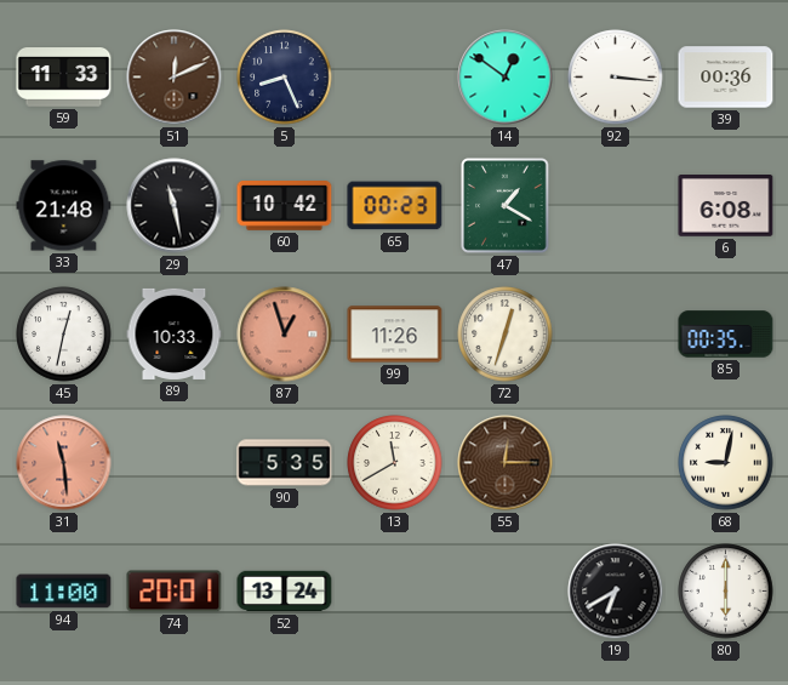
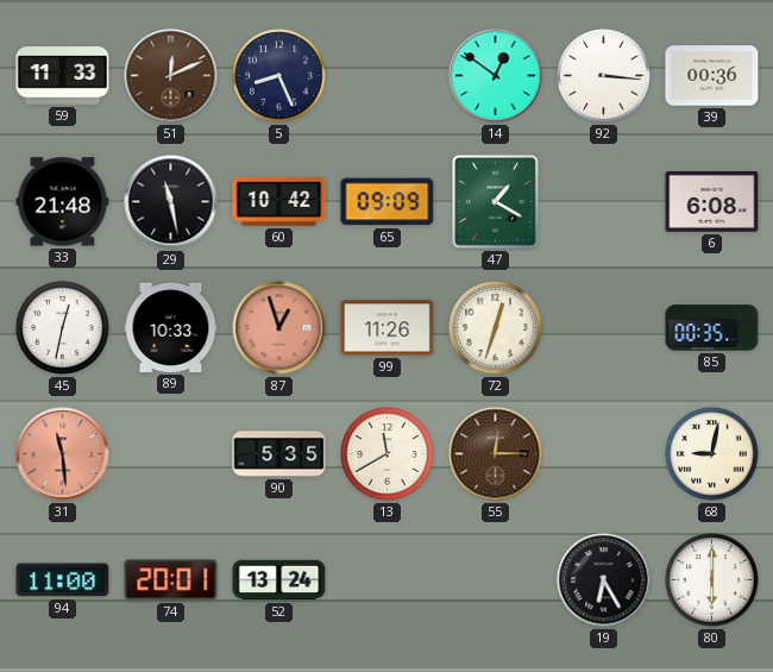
65: 00:23 -> 09:09
19: 6:40 -> 6:25
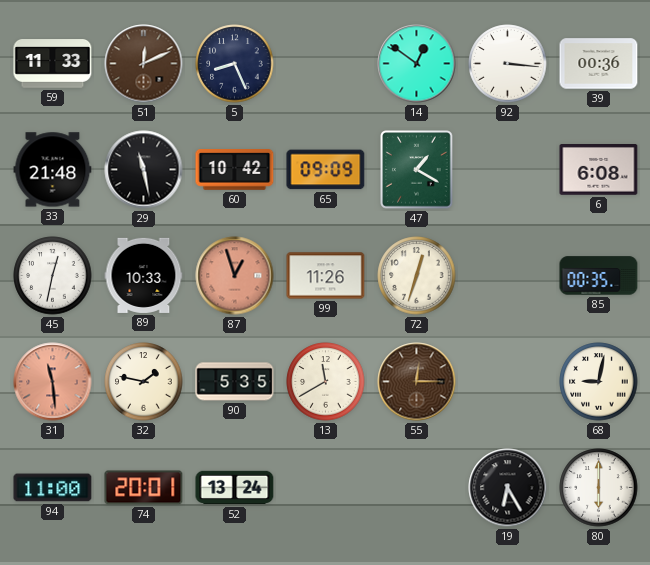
32: none -> 1:47
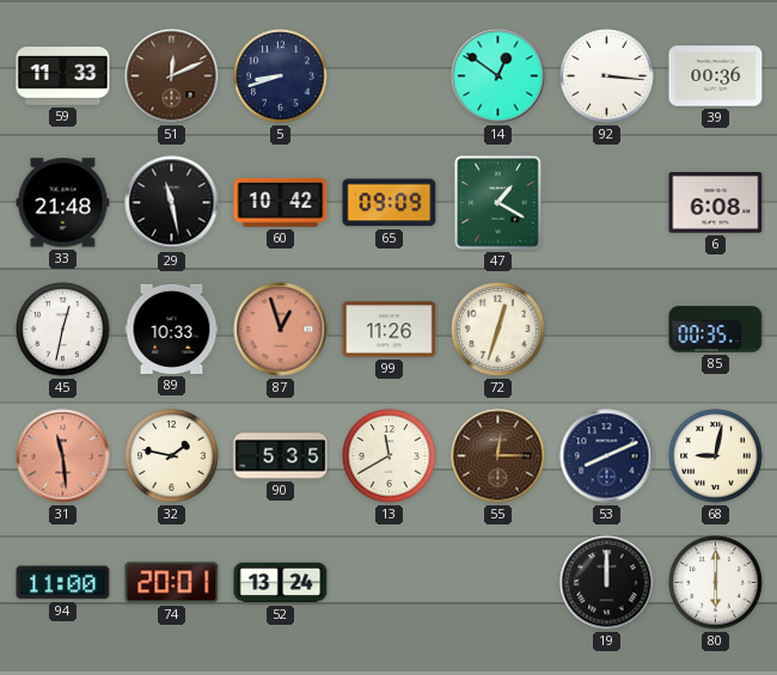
5: 8:26 -> 8:42
53: none -> 8:11
19: 6:25 -> 12:00
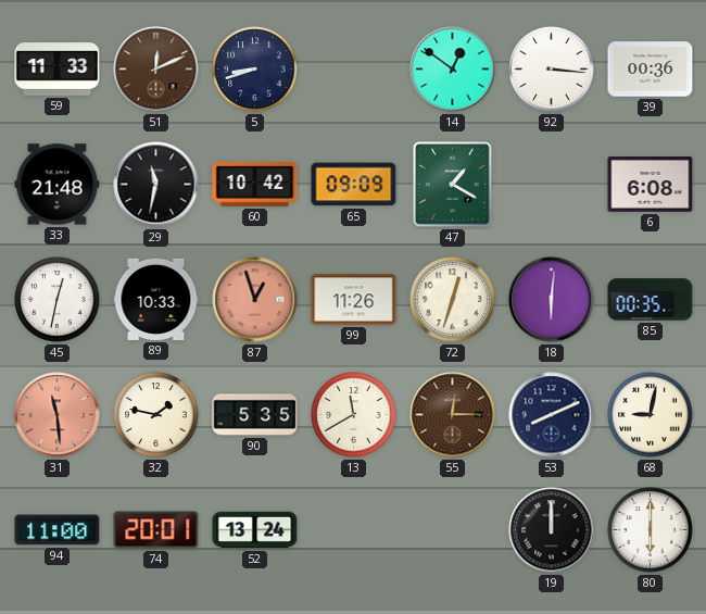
29: 11:28 -> 11:32
18: none -> 6:01
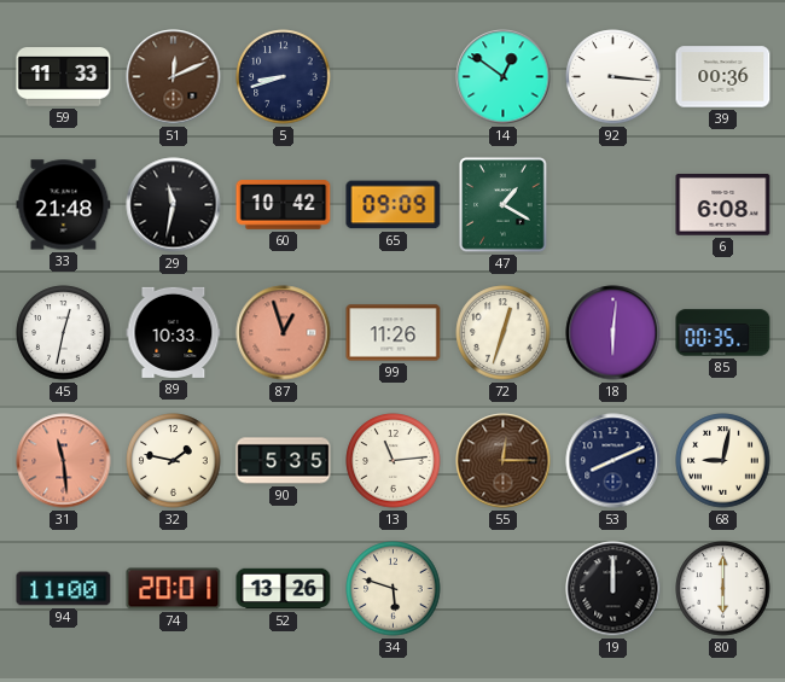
13: 11:40 -> 11:14
52: 13:24 -> 13:26
34: none -> 5:48
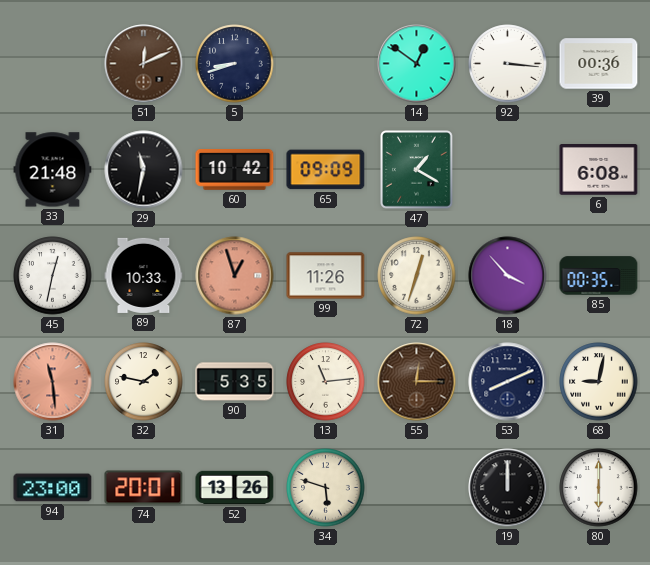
59: 11:33 -> none
18: 6:01 -> 3:53
94: 11:00 -> 23:00
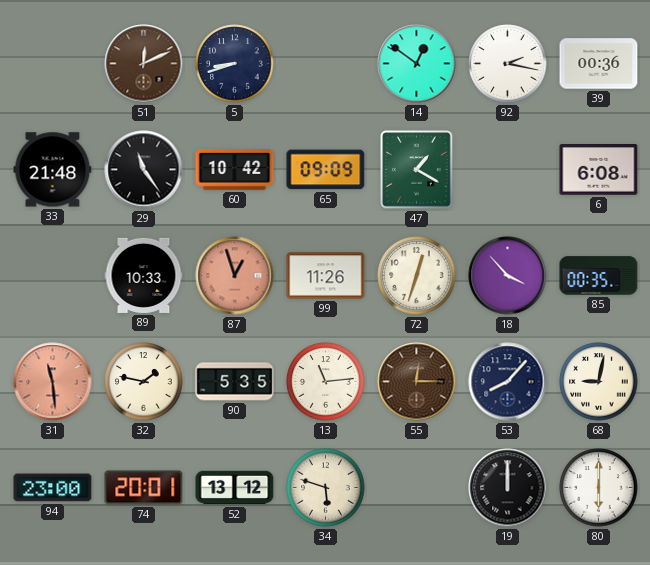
92: 3:16 -> 2:17
29: 11:32 -> 11:24
45: 12:32 -> none
53: 8:11 -> 8:07
52: 13:26 -> 13:12
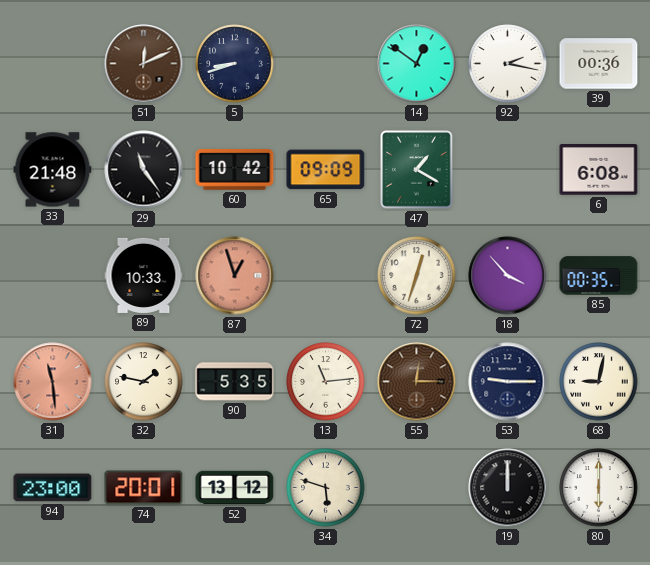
99: 11:26 -> none
53: 8:07 -> 9:15
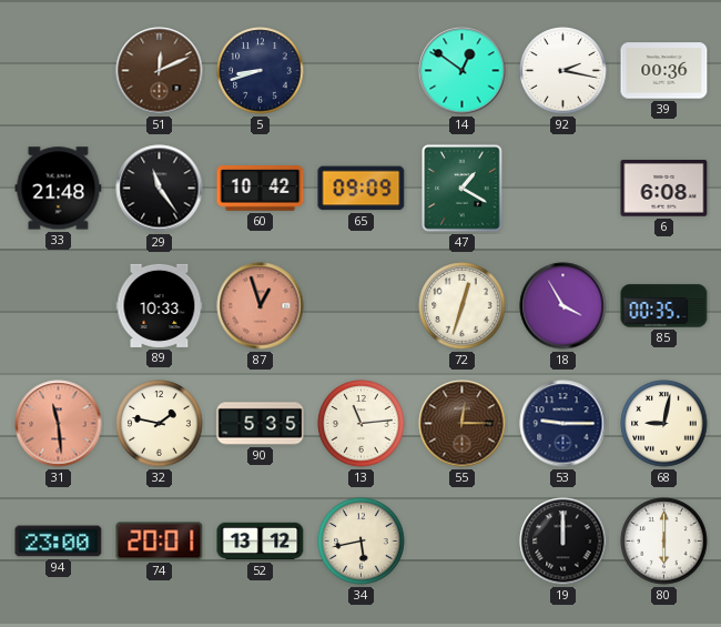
18: 3:53 -> 3:55
34: 5:48 -> 5:43
